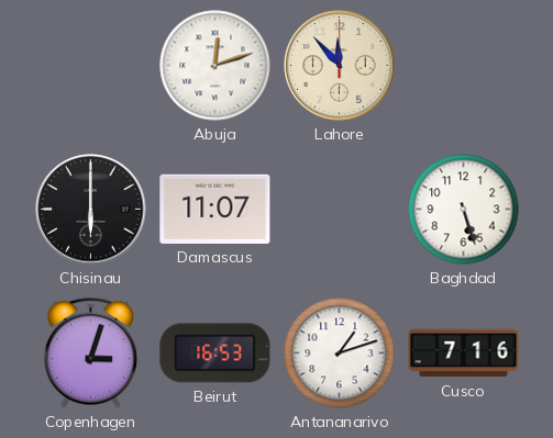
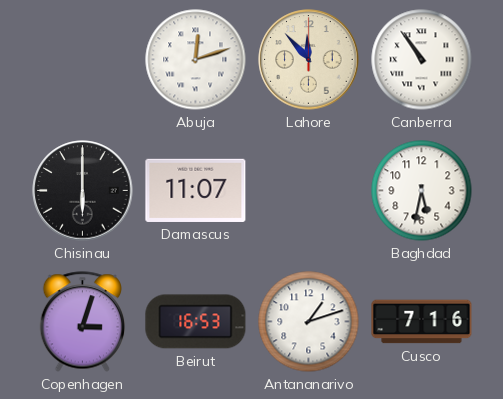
Canberra: none -> 10:54
Baghdad: 5:27 -> 5:32
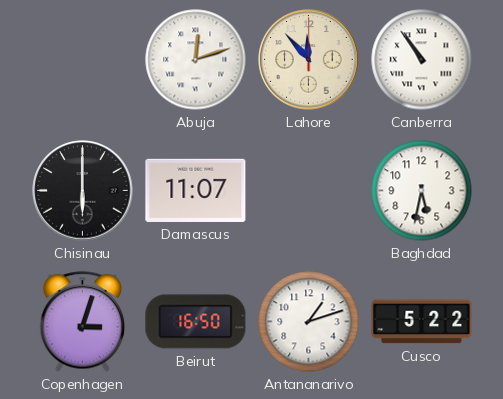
Beirut: 16:53 -> 16:50
Cusco: 7:16 -> 5:22
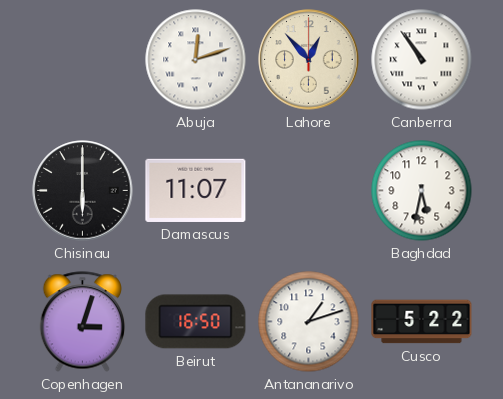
Lahore: 11:53 -> 12:53
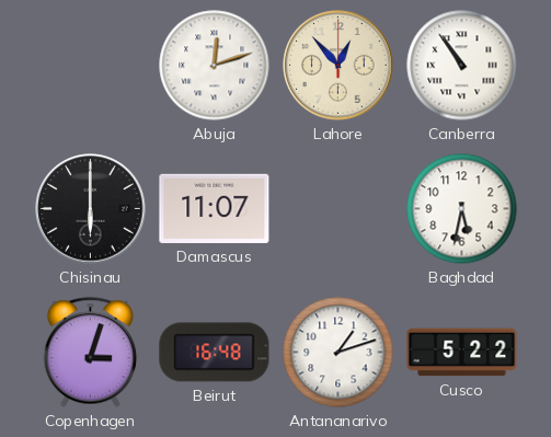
Beirut: 16:50 -> 16:48
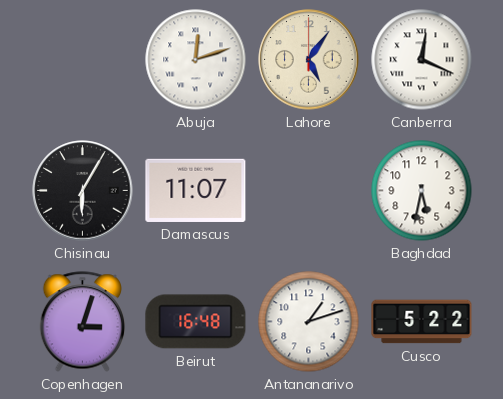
Lahore: 12:53 -> 5:06
Canberra: 10:54 -> 12:19
Chisinau: 6:00 -> 6:05
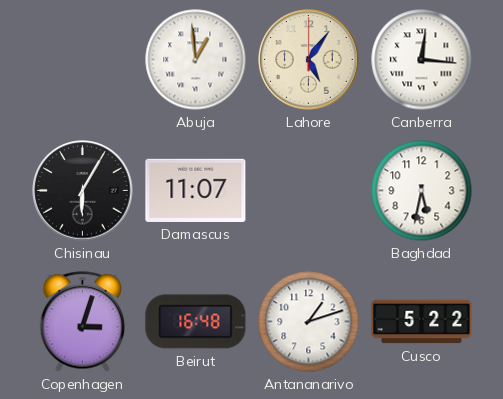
Abuja: 12:12 -> 12:59
Canberra: 12:19 -> 12:16
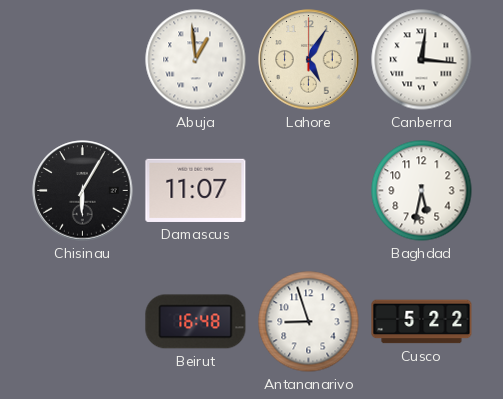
Lahore: 5:06 -> 5:05
Copenhagen: 3:03 -> none
Antananarivo: 1:12 -> 8:57
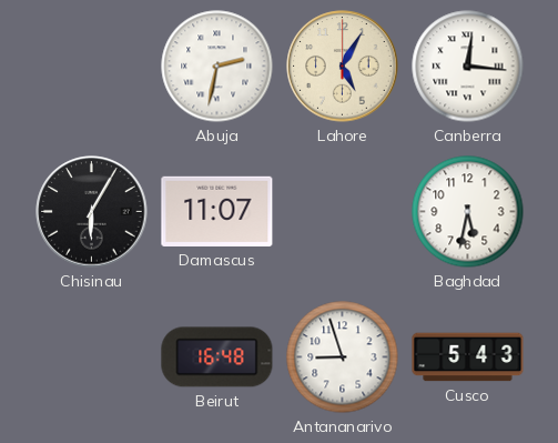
Abuja: 12:59 -> 2:32
Cusco: 5:22 -> 5:43
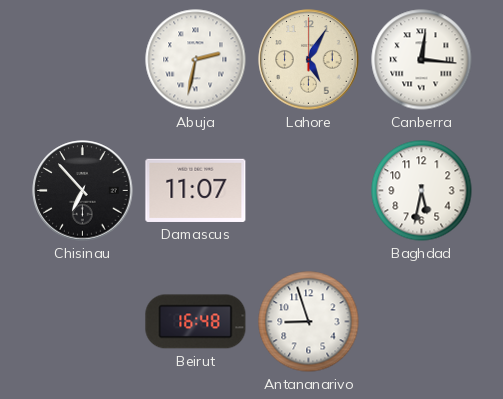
Chisinau: 6:05 -> 6:53
Cusco: 5:43 -> none
